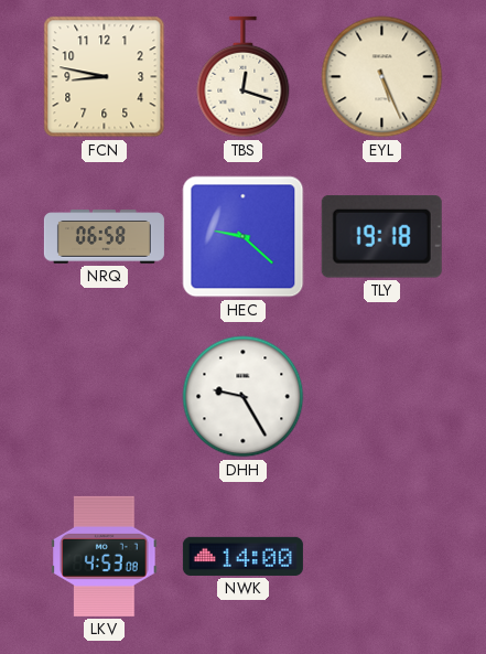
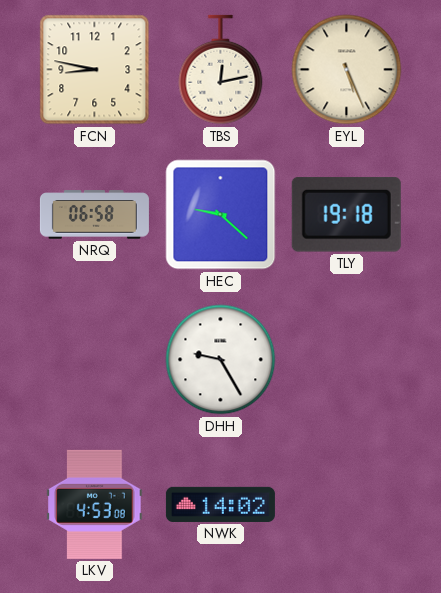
TBS: 12:18 -> 12:13
NWK: 14:00 -> 14:02
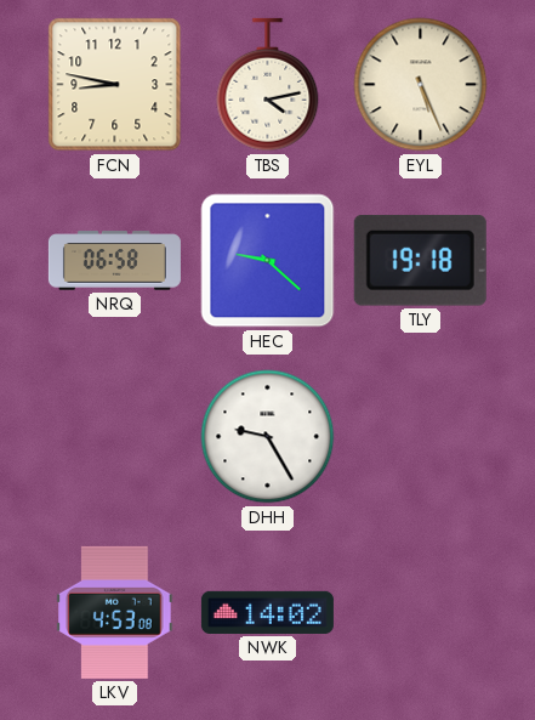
TBS: 12:13 -> 4:13
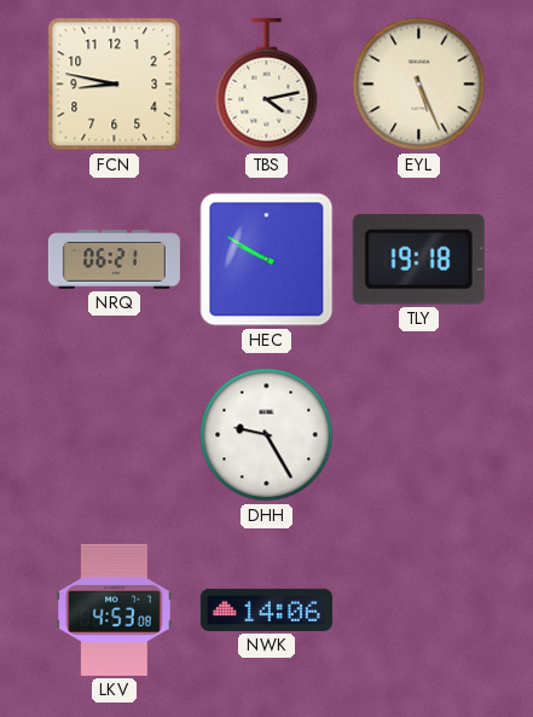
NRQ: 06:58 -> 06:21
HEC: 9:22 -> 9:50
NWK: 14:02 -> 14:06
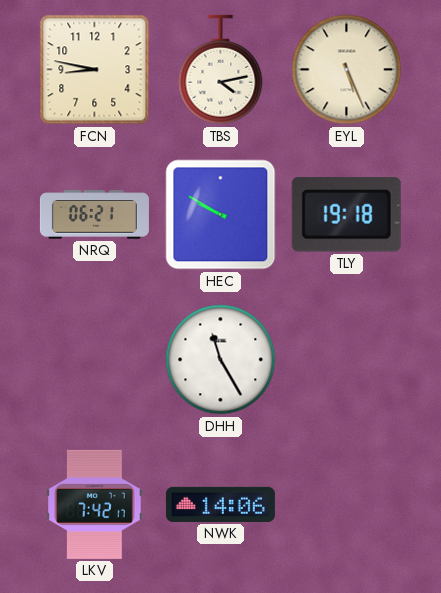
DHH: 9:25 -> 11:25
LKV: 4:53 -> 7:42
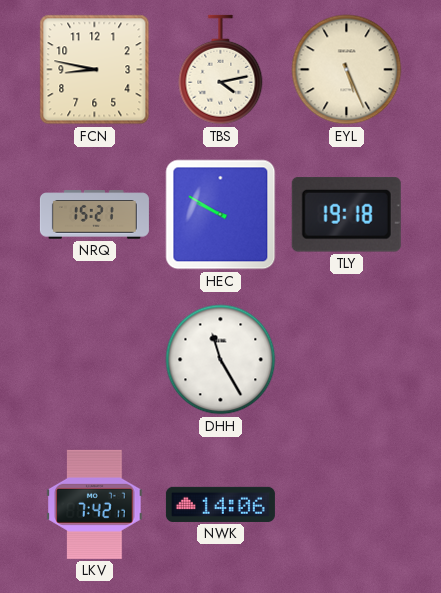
NRQ: 06:21 -> 15:21
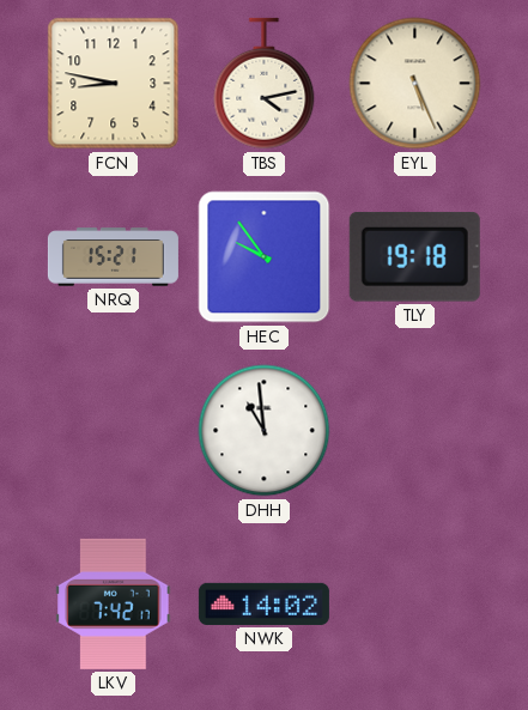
HEC: 9:50 -> 9:54
DHH: 11:25 -> 10:59
NWK: 14:06 -> 14:02
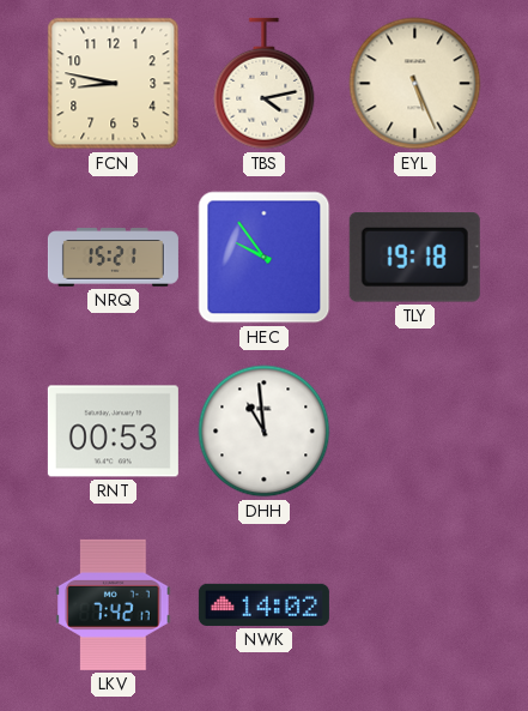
RNT: none -> 00:53
